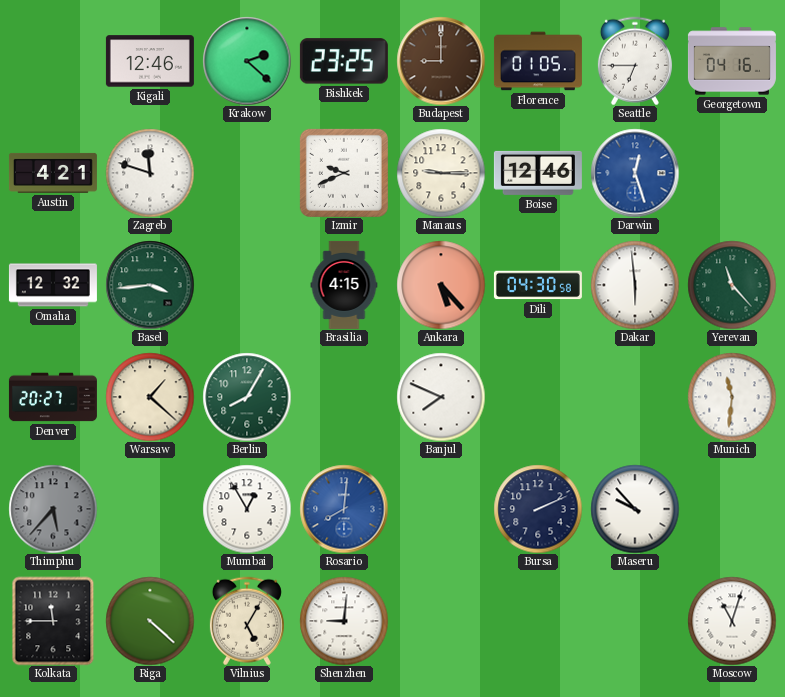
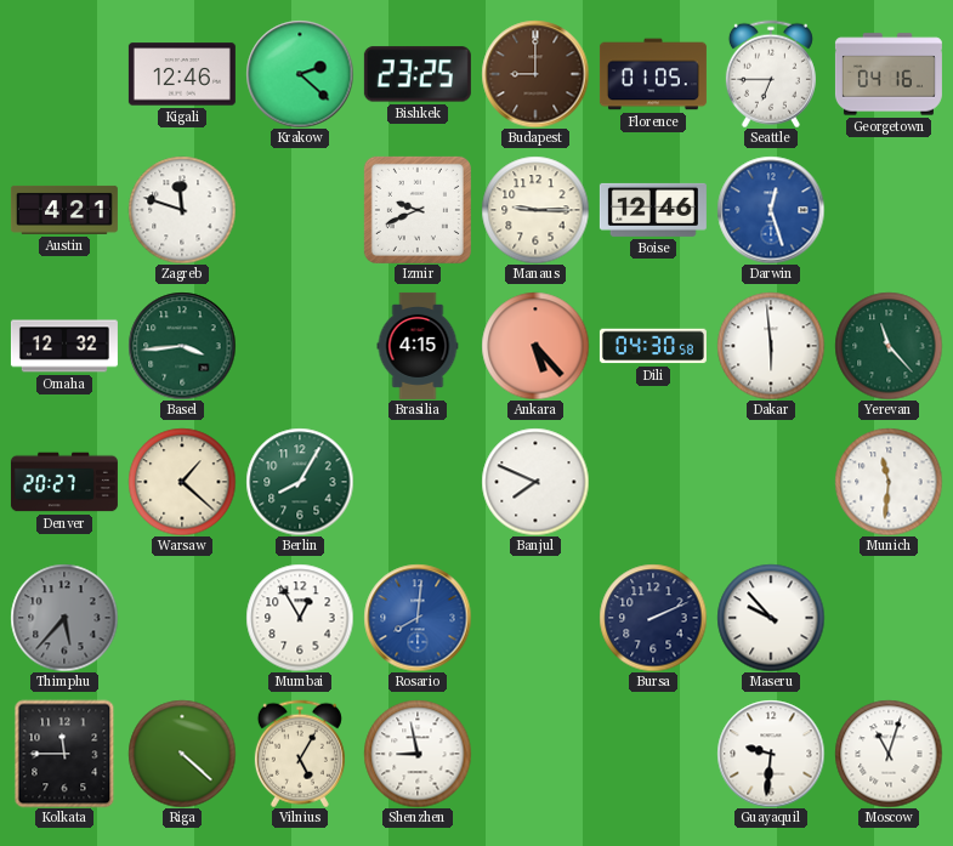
Shenzhen: 9:01 -> 8:58
Guayaquil: none -> 9:31
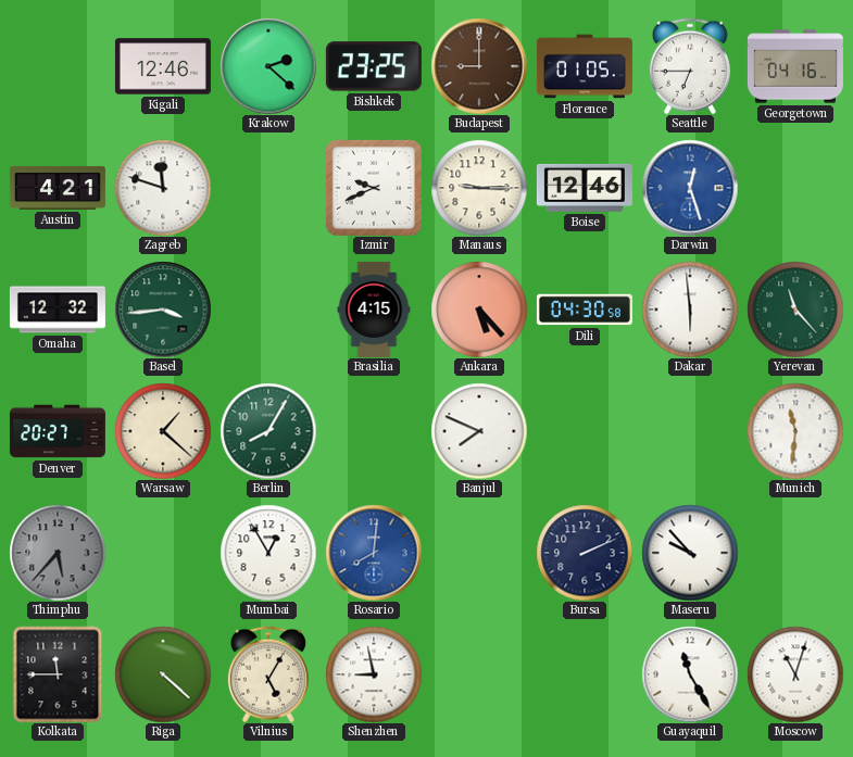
Guayaquil: 9:31 -> 11:25
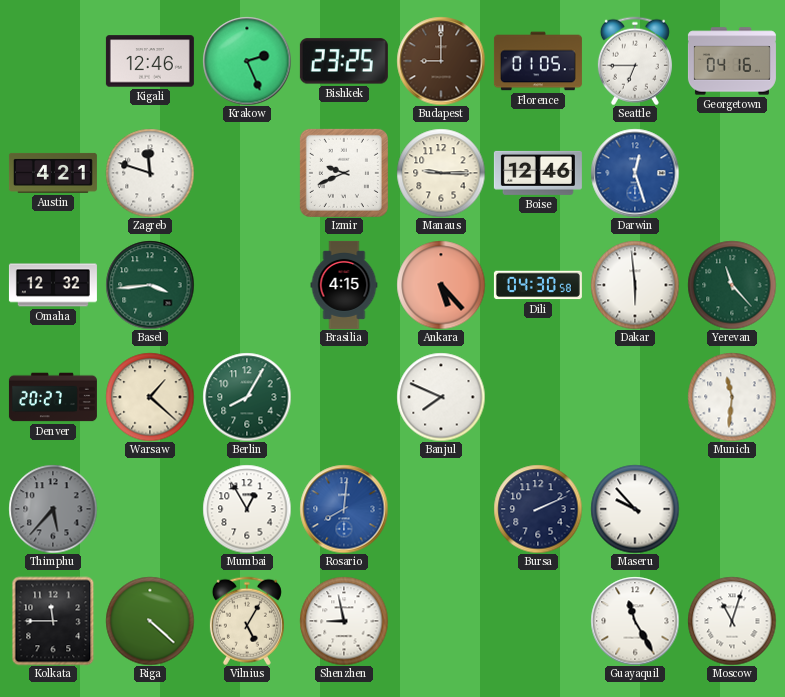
Krakow: 2:22 -> 2:26
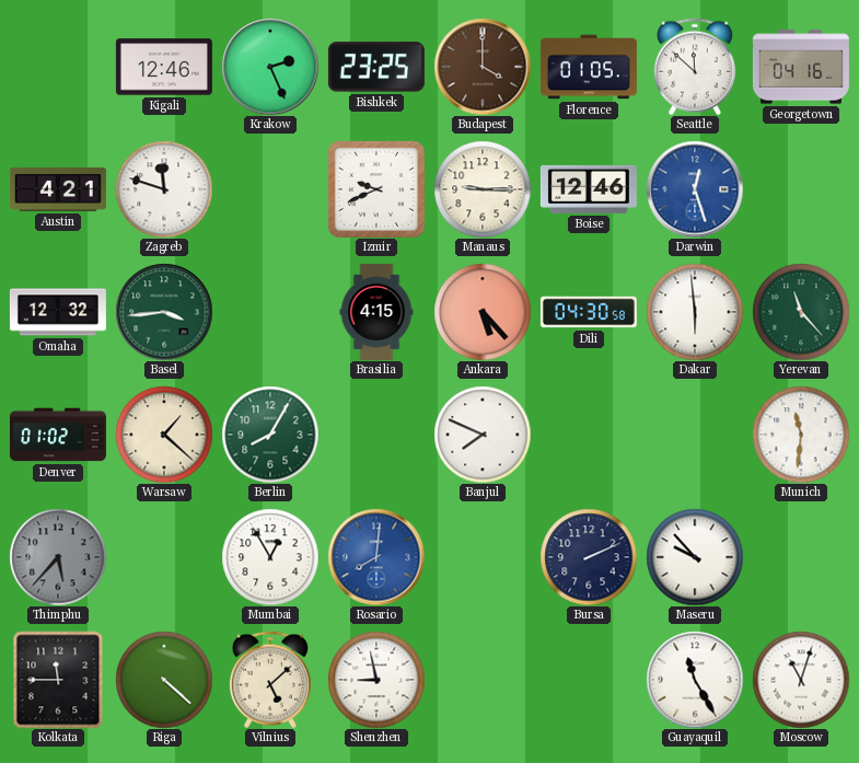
Budapest: 9:00 -> 4:00
Seattle: 6:45 -> 11:52
Denver: 20:27 -> 01:02
Vilnius: 5:05 -> 5:08
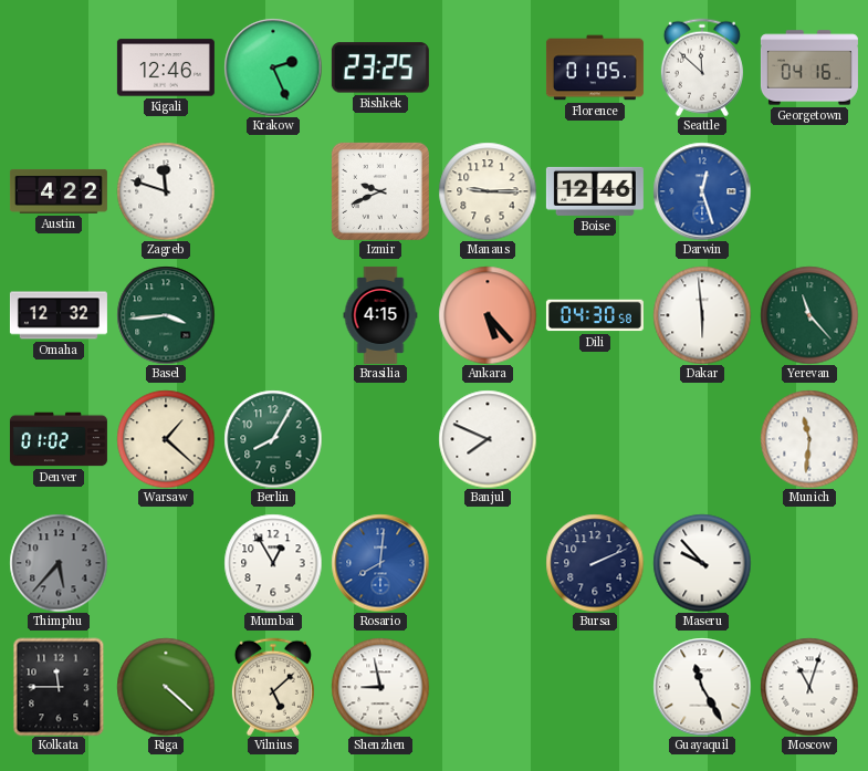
Budapest: 4:00 -> none
Austin: 4:21 -> 4:22
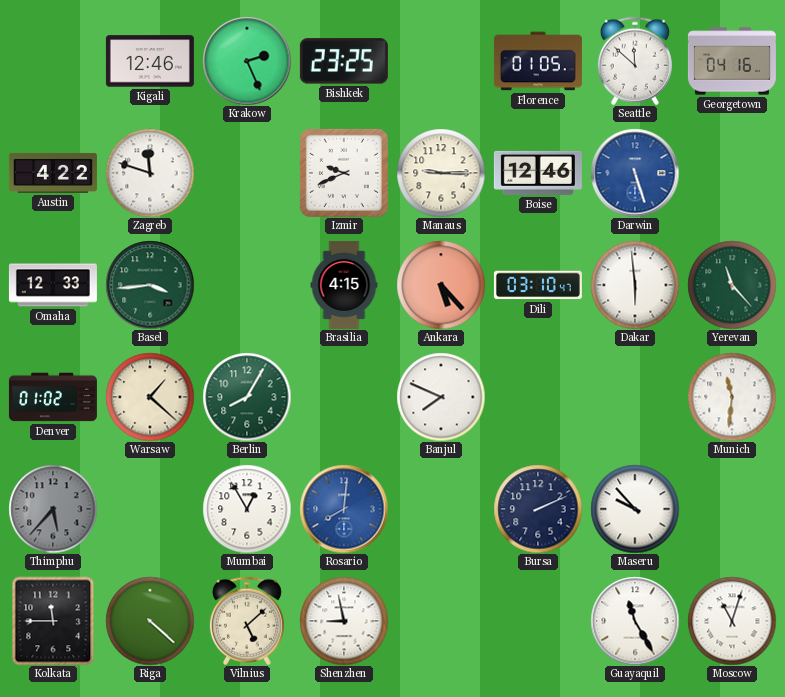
Darwin: 12:27 -> 5:27
Omaha: 12:32 -> 12:33
Dili: 04:30 -> 03:10
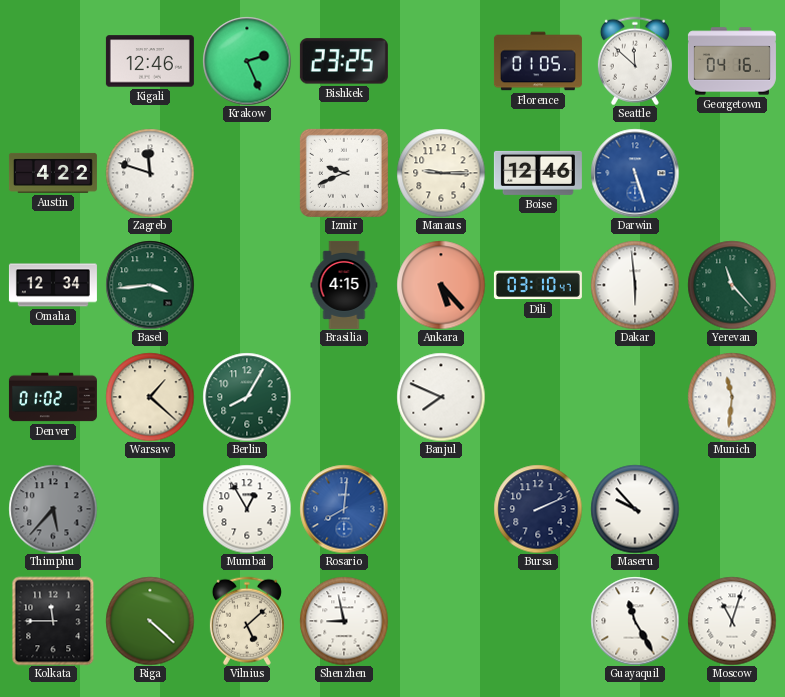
Omaha: 12:33 -> 12:34
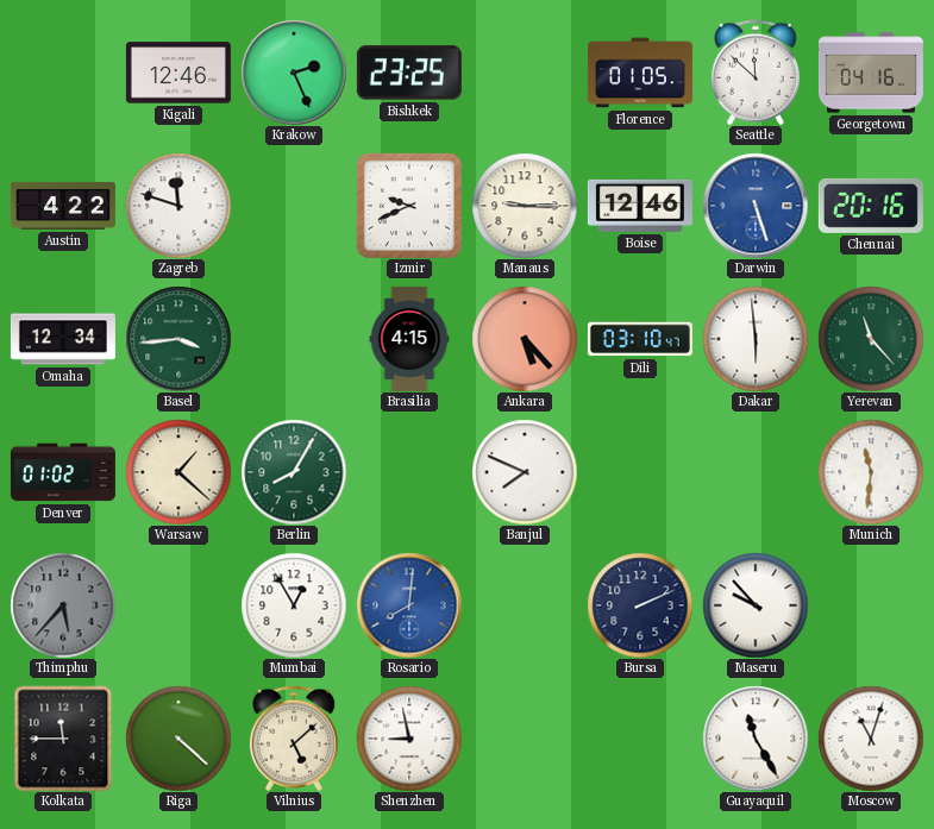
Chennai: none -> 20:16
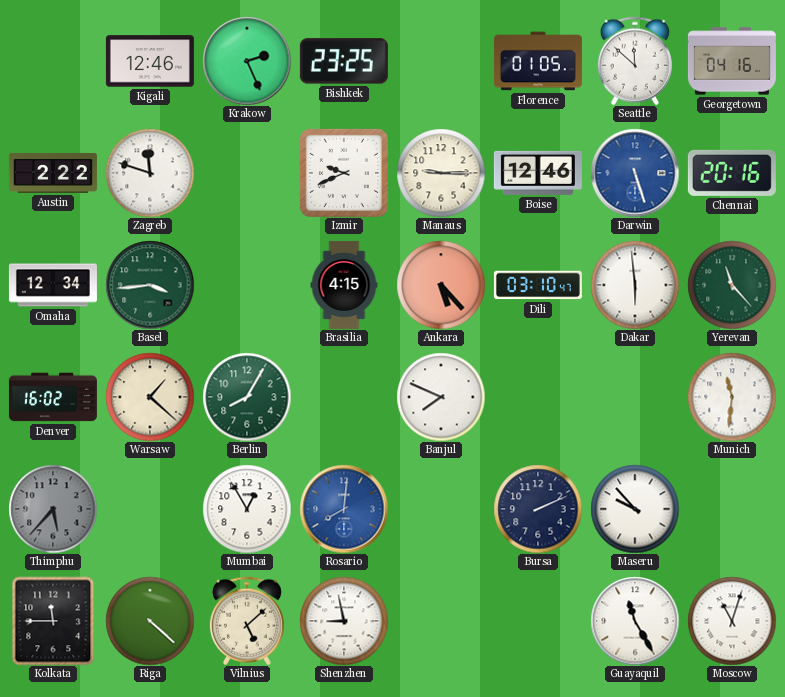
Austin: 4:22 -> 2:22
Denver: 01:02 -> 16:02
